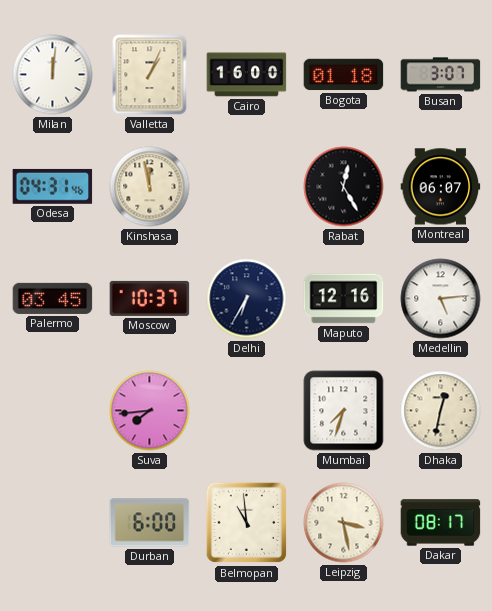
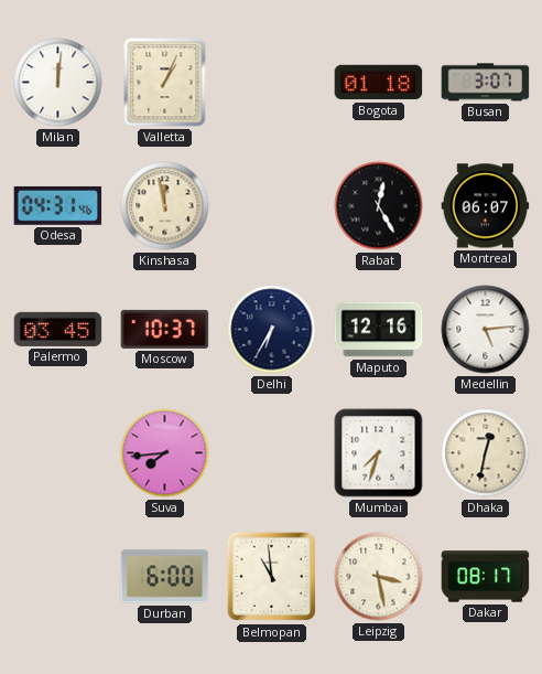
Cairo: 16:00 -> none
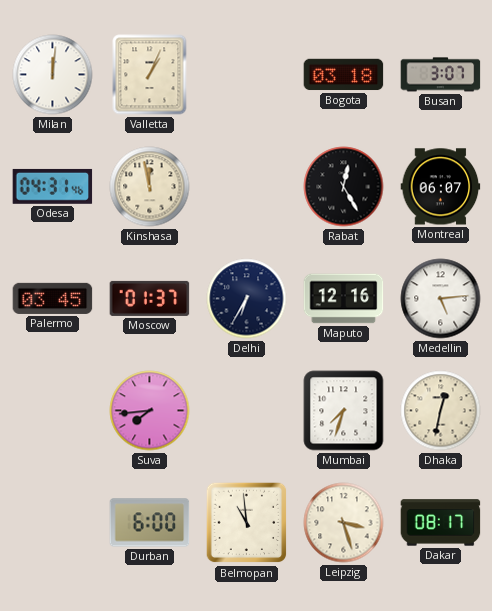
Bogota: 01:18 -> 03:18
Moscow: 10:37 -> 01:37
Leipzig: 3:28 -> 3:27
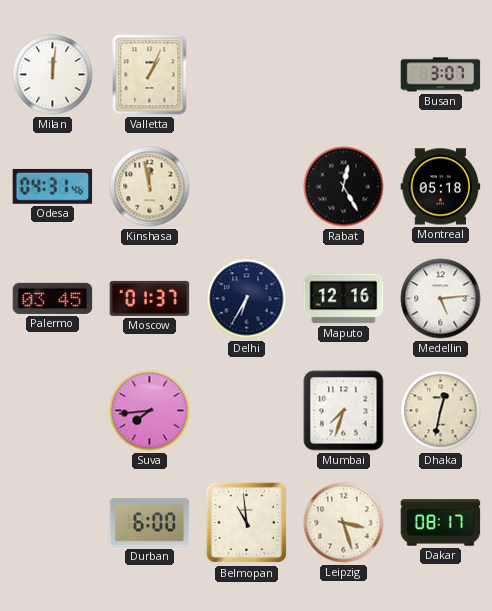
Bogota: 03:18 -> none
Montreal: 06:07 -> 05:18
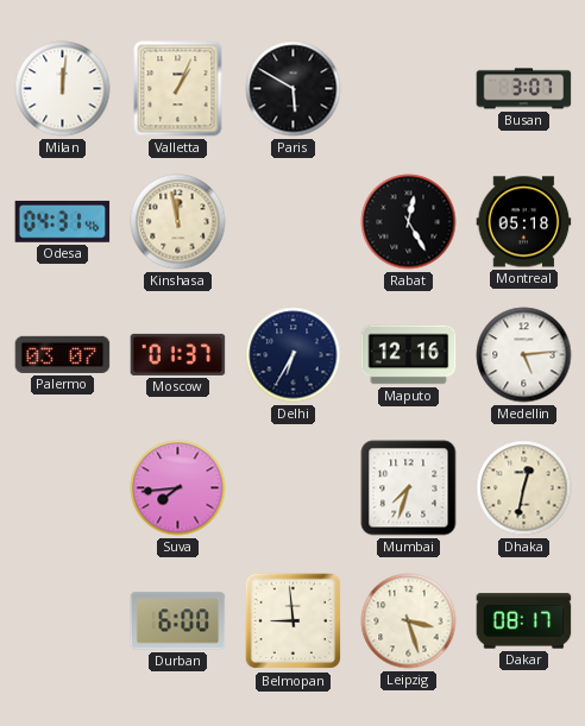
Paris: none -> 5:50
Palermo: 03:45 -> 03:07
Belmopan: 10:59 -> 8:59
